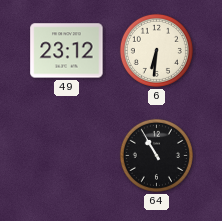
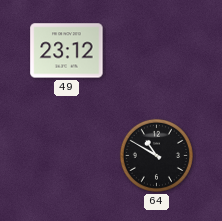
6: 6:31 -> none
64: 10:55 -> 10:50
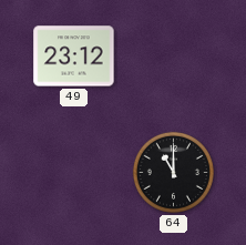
64: 10:50 -> 11:00
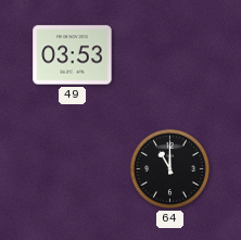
49: 23:12 -> 03:53
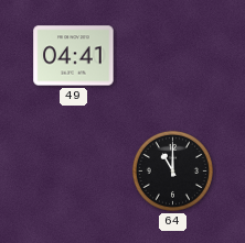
49: 03:53 -> 04:41
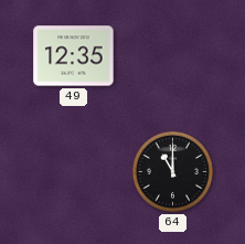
49: 04:41 -> 12:35
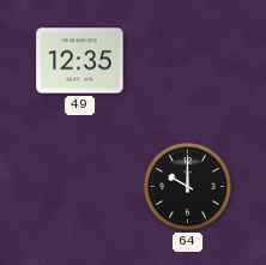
64: 11:00 -> 10:00
